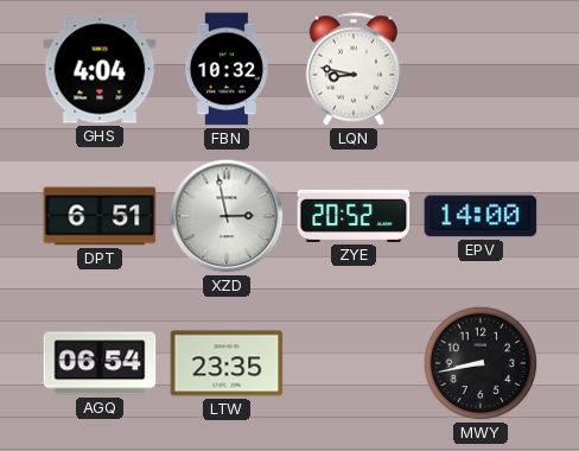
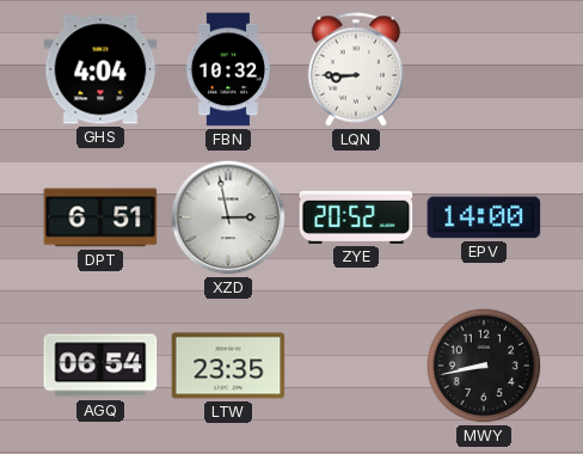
LQN: 8:47 -> 8:45
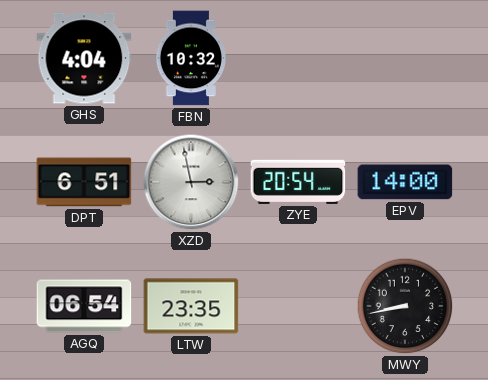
LQN: 8:45 -> none
ZYE: 20:52 -> 20:54
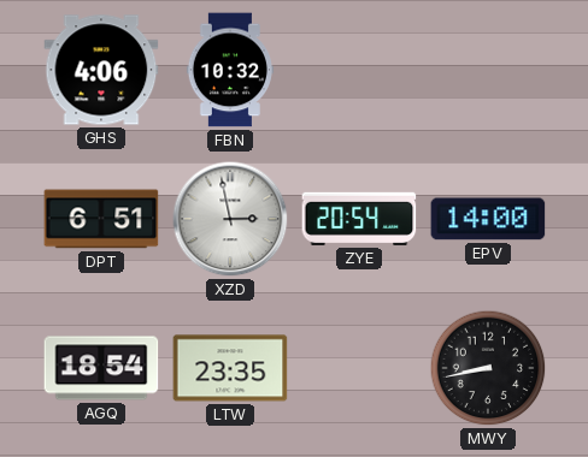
GHS: 4:04 -> 4:06
AGQ: 06:54 -> 18:54
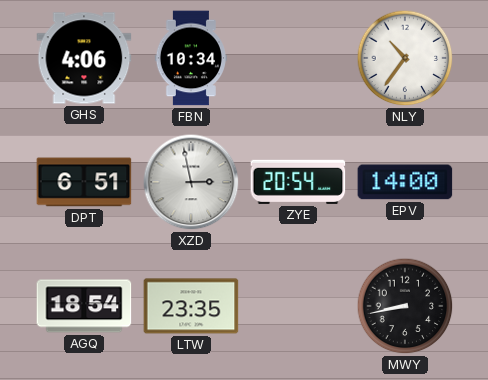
FBN: 10:32 -> 10:34
NLY: none -> 10:36
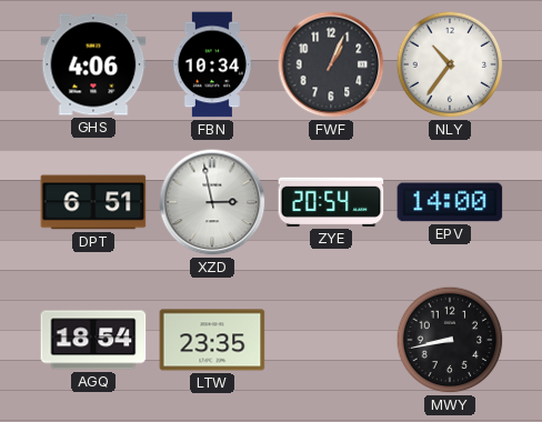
FWF: none -> 1:04
